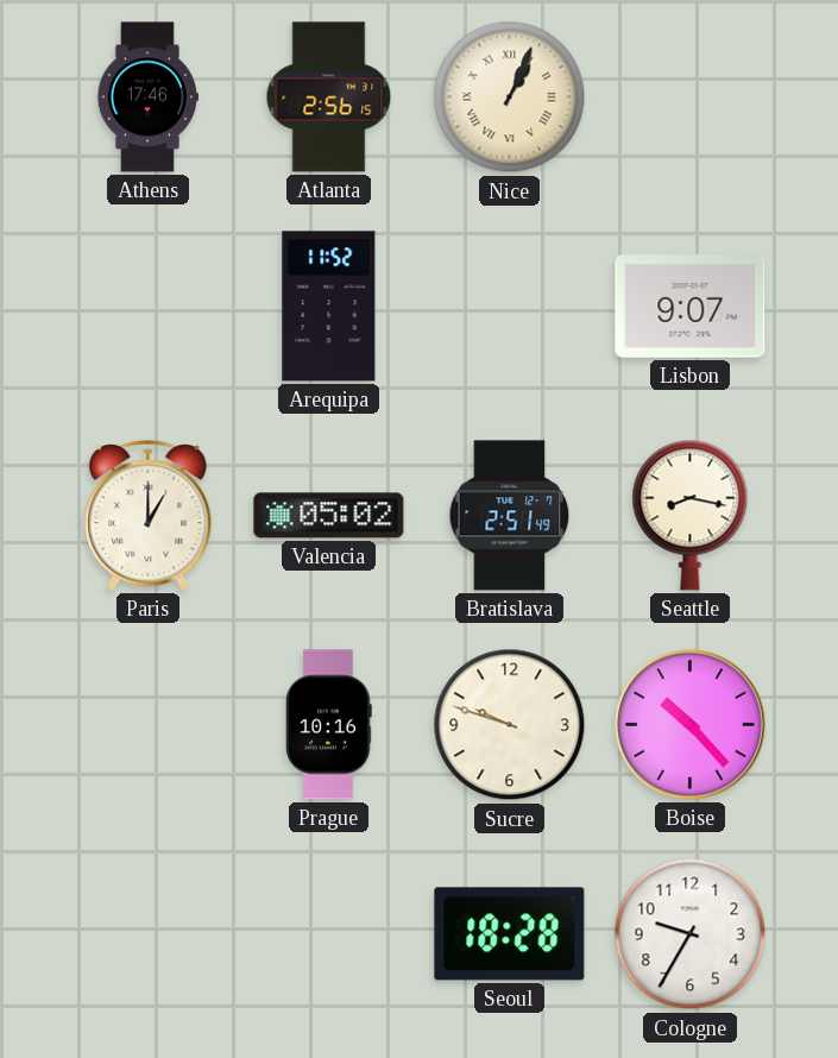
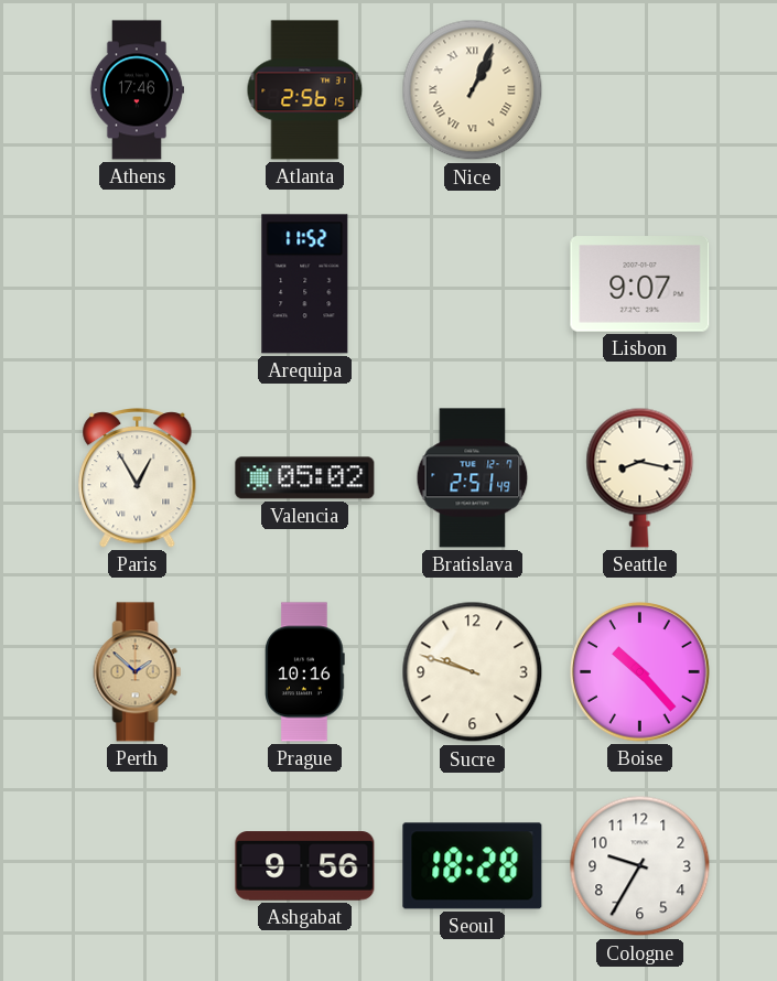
Paris: 1:00 -> 12:55
Perth: none -> 1:52
Ashgabat: none -> 9:56
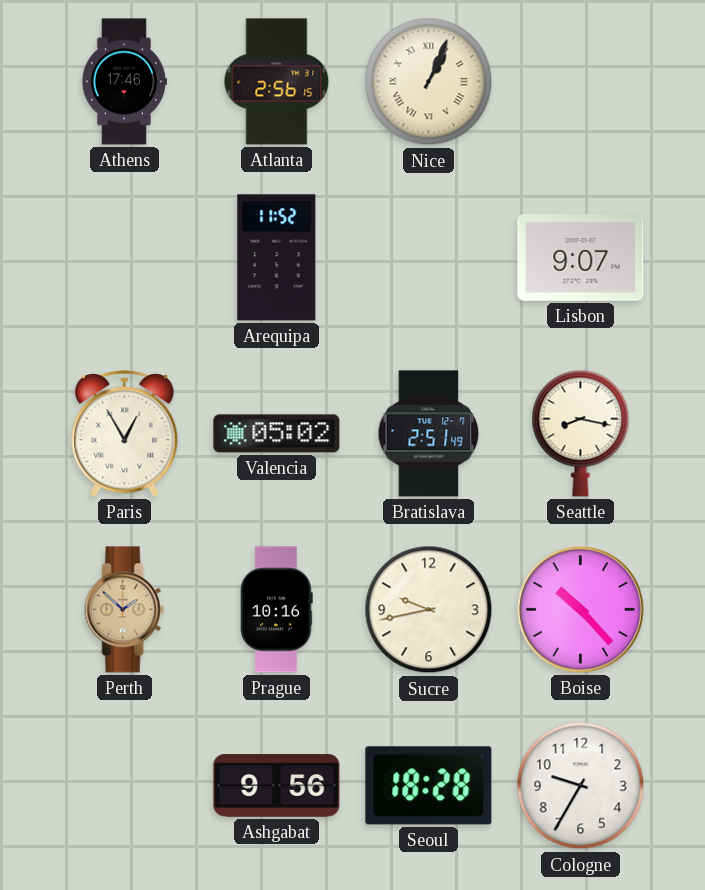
Sucre: 9:48 -> 9:43
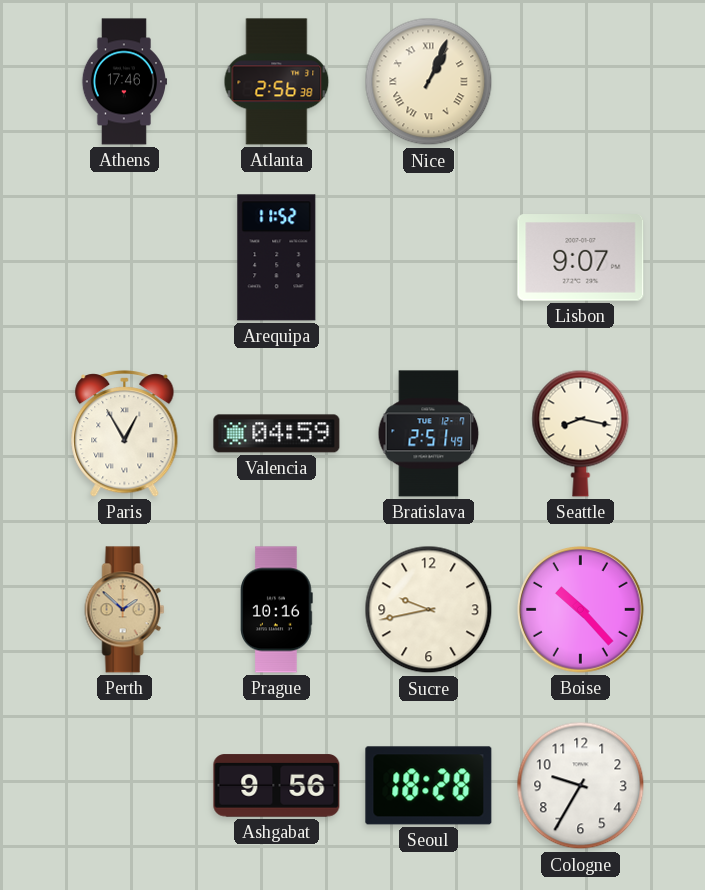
Atlanta: 2:56:15 -> 2:56:38
Valencia: 05:02 -> 04:59
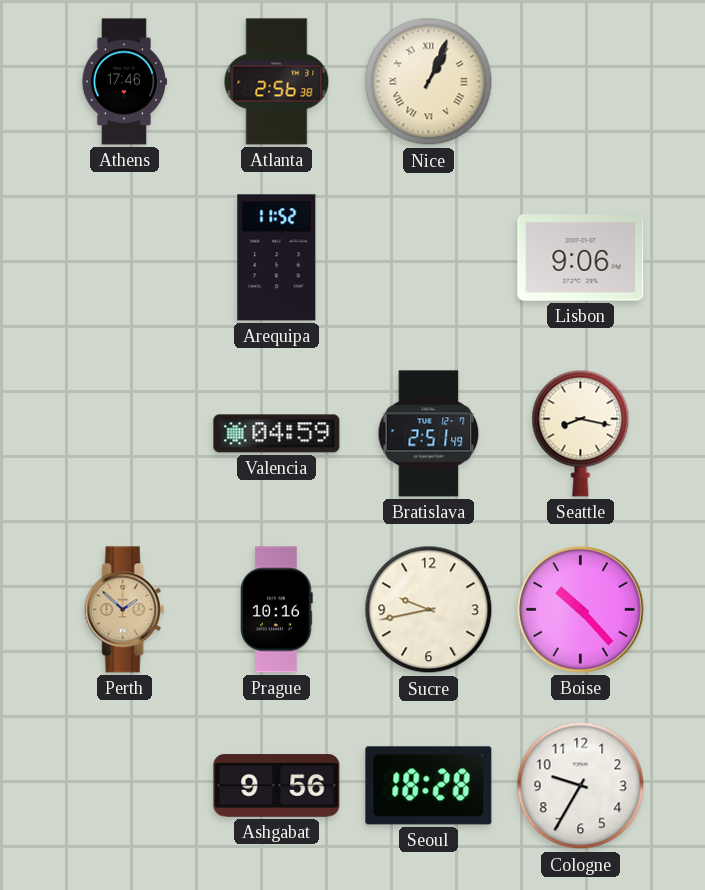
Lisbon: 9:07 -> 9:06
Paris: 12:55 -> none
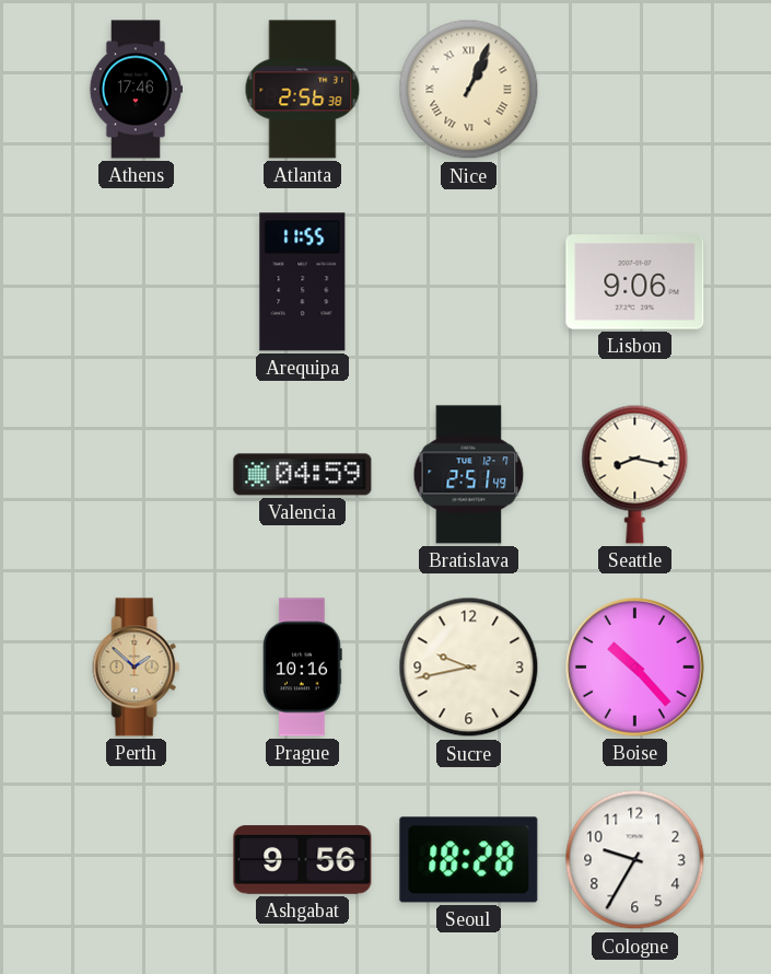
Arequipa: 11:52 -> 11:55
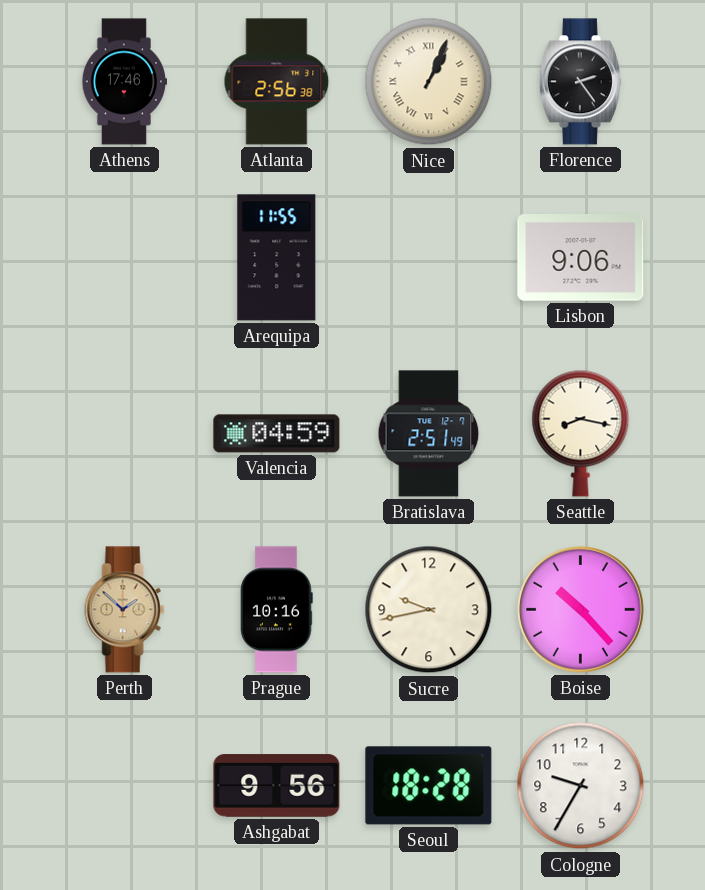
Florence: none -> 2:24
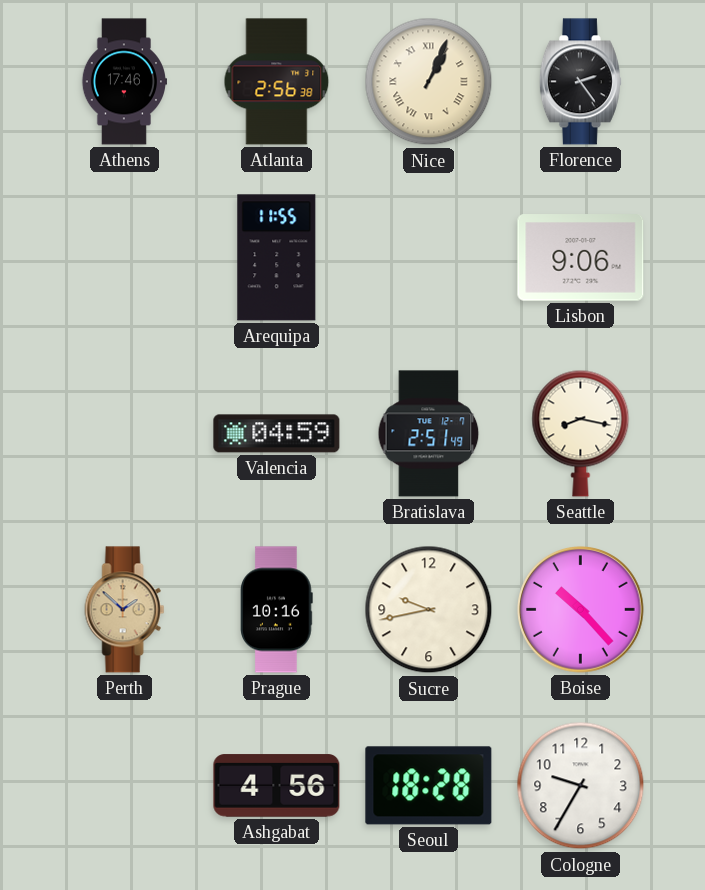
Ashgabat: 9:56 -> 4:56
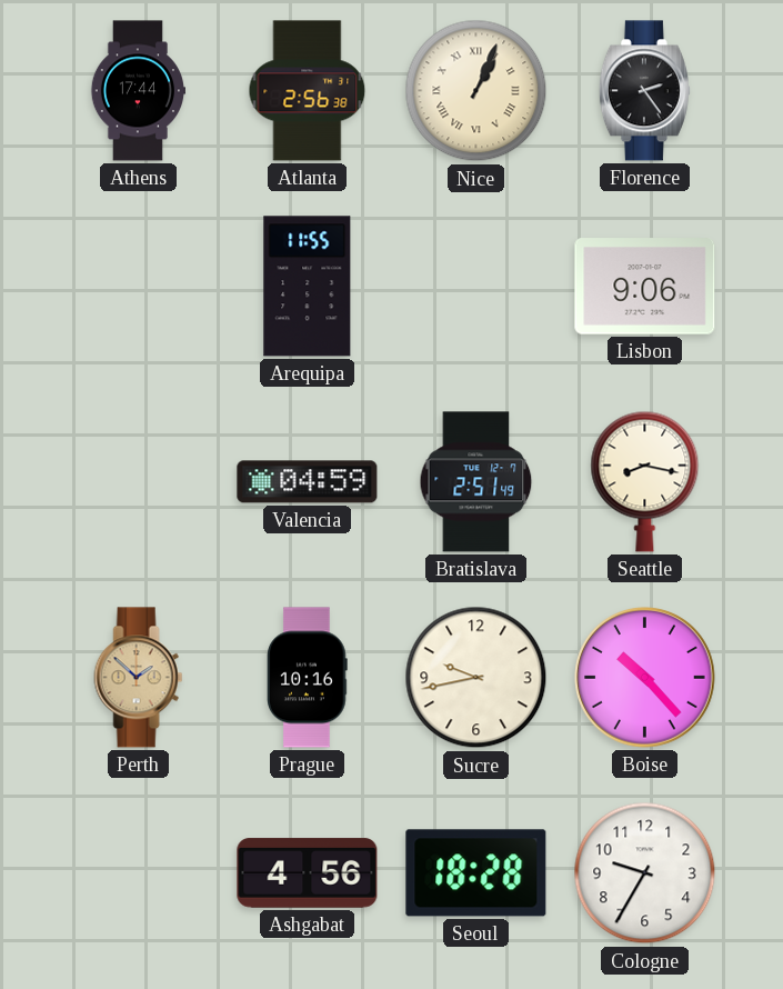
Athens: 17:46 -> 17:44
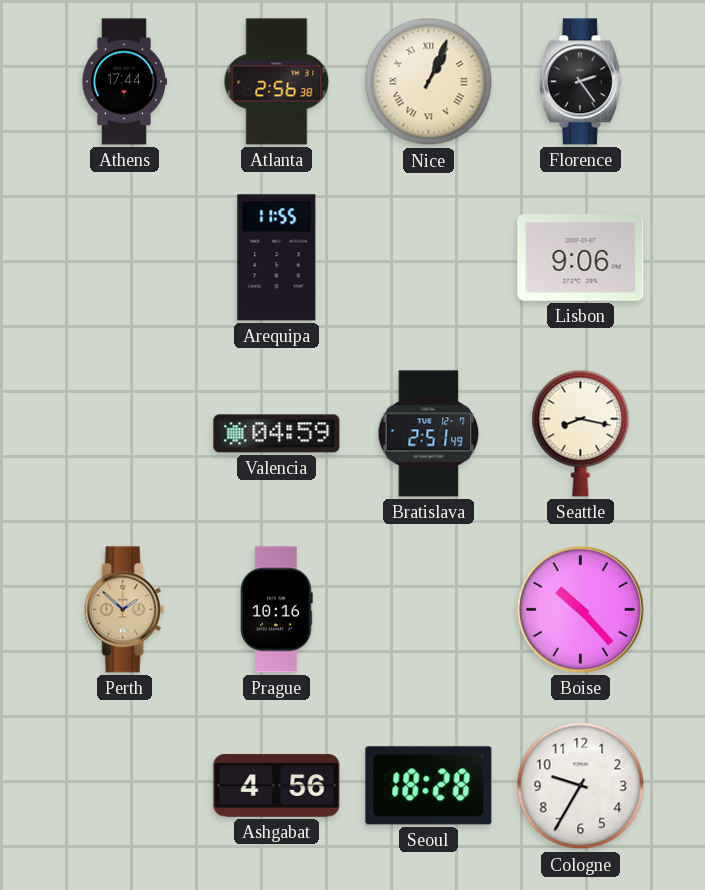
Sucre: 9:43 -> none
